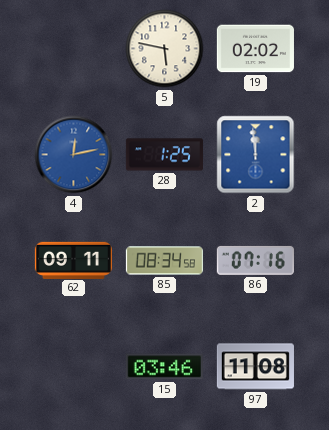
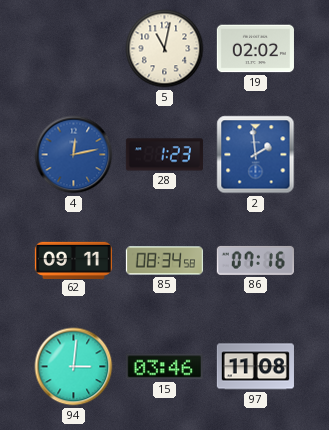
5: 5:47 -> 11:02
28: 1:25 -> 1:23
2: 11:59 -> 1:59
94: none -> 3:01
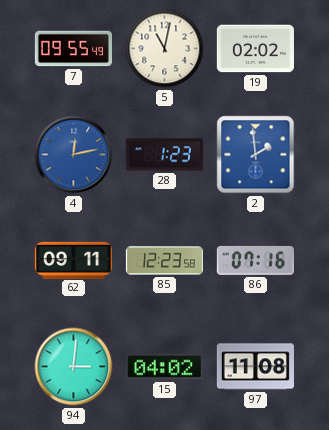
7: none -> 09:55
85: 08:34 -> 12:23
15: 03:46 -> 04:02
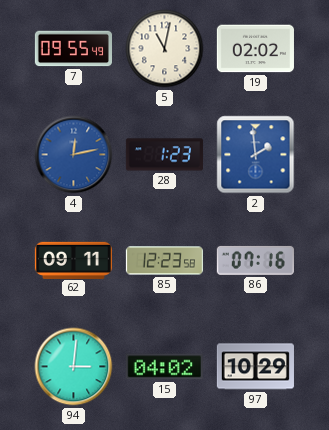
97: 11:08 -> 10:29
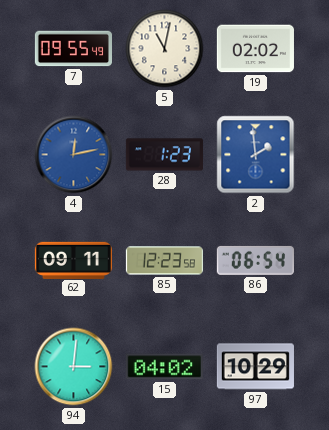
86: 07:16 -> 06:54
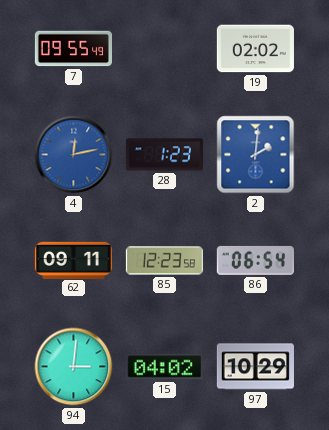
5: 11:02 -> none
2: 1:59 -> 2:01
